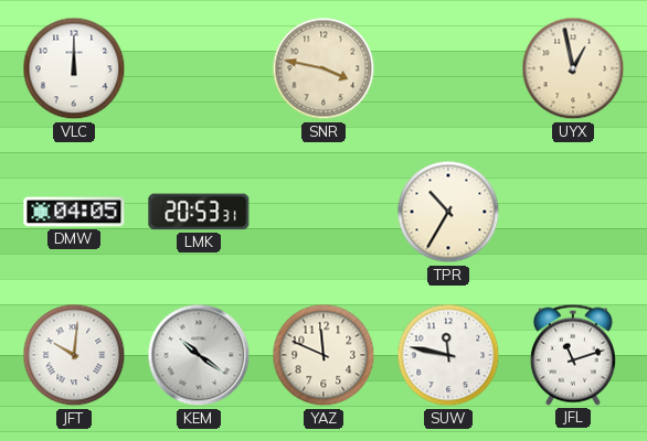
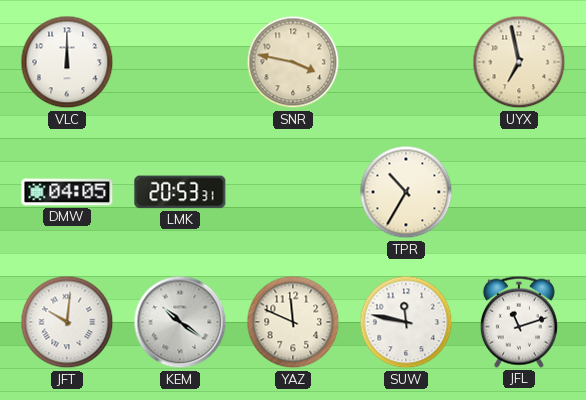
UYX: 12:58 -> 6:58
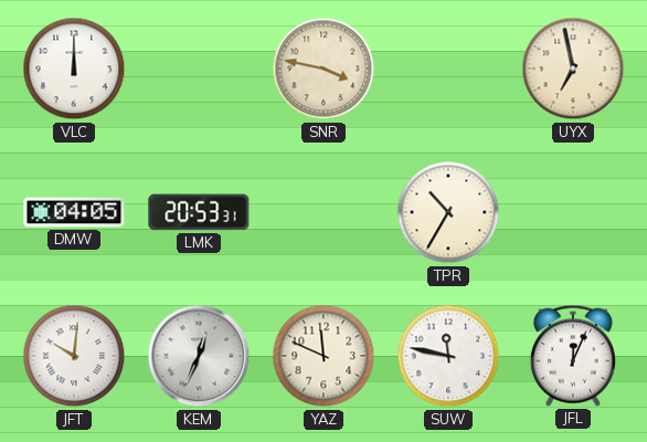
KEM: 10:21 -> 12:34
JFL: 11:12 -> 12:04
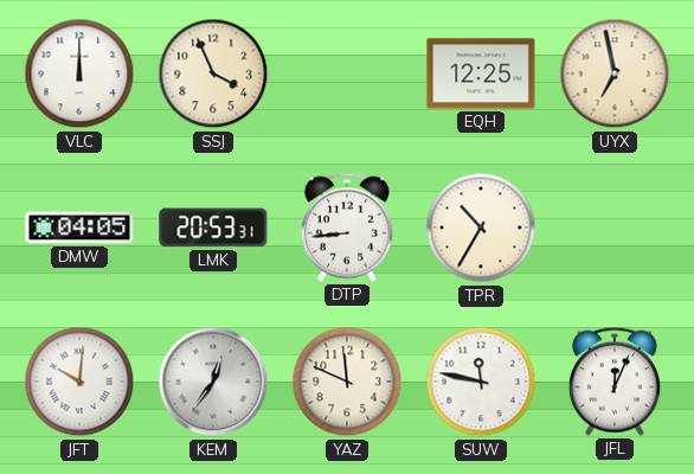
SSJ: none -> 3:56
SNR: 3:47 -> none
EQH: none -> 12:25
DTP: none -> 8:44
KEM: 12:34 -> 12:36
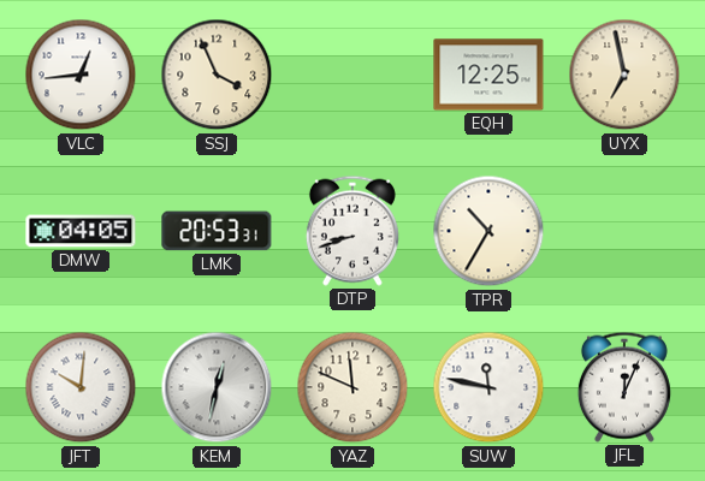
VLC: 12:00 -> 12:44
DTP: 8:44 -> 8:42
KEM: 12:36 -> 12:32
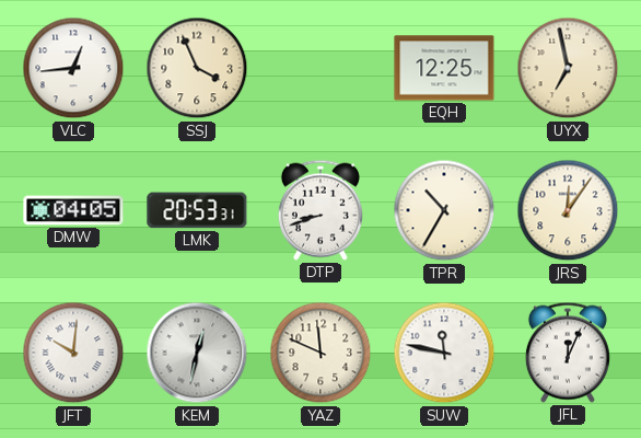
JRS: none -> 12:06
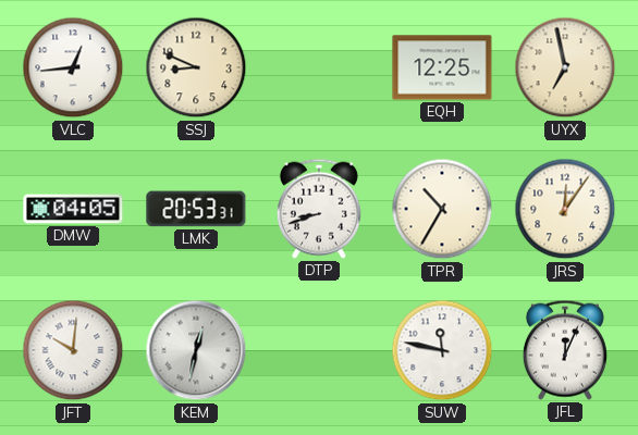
SSJ: 3:56 -> 8:49
YAZ: 11:49 -> none
